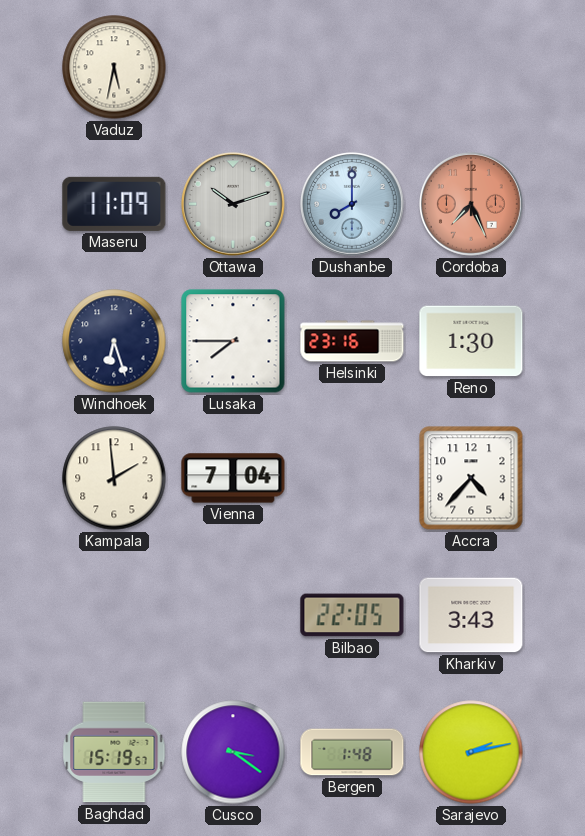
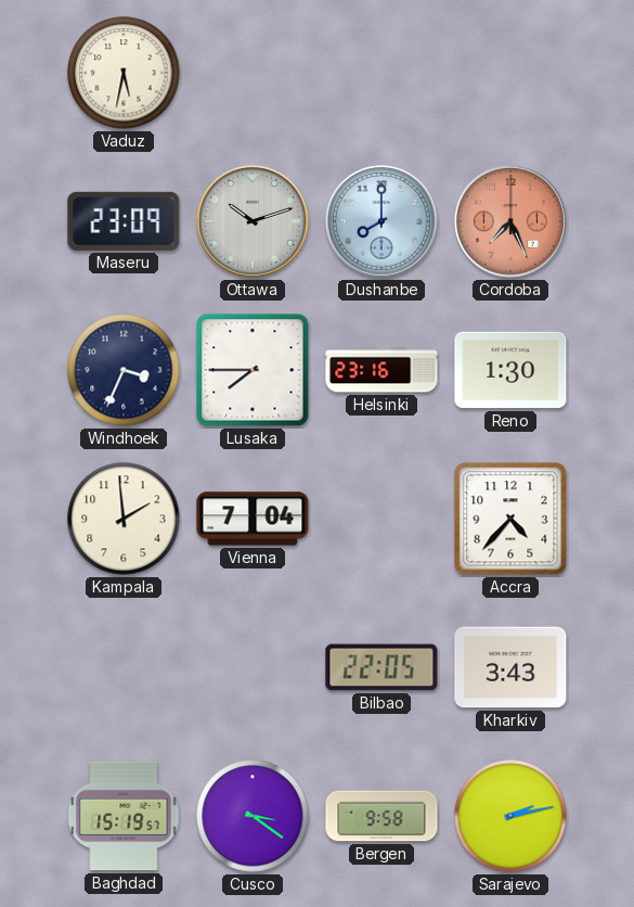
Maseru: 11:09 -> 23:09
Windhoek: 6:27 -> 3:34
Bergen: 1:48 -> 9:58
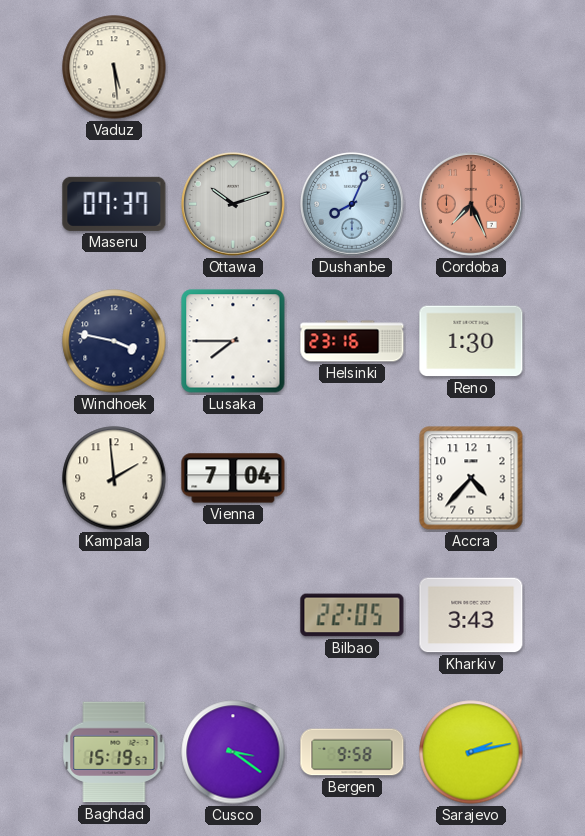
Vaduz: 5:32 -> 5:29
Maseru: 23:09 -> 07:37
Dushanbe: 8:00 -> 8:04
Windhoek: 3:34 -> 3:47
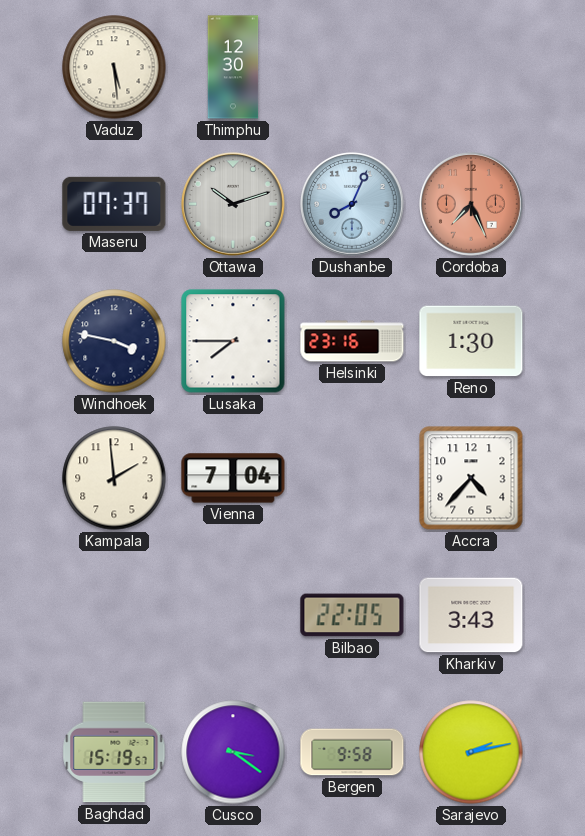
Thimphu: none -> 12:30
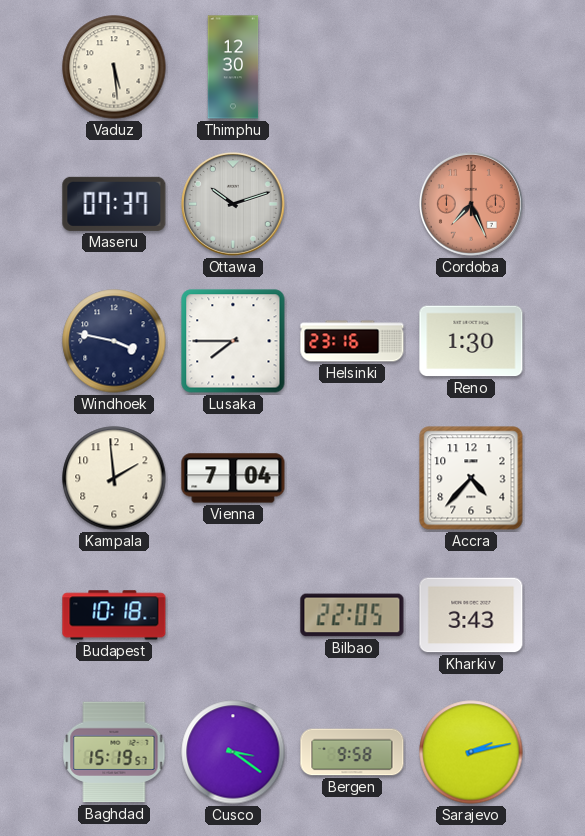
Dushanbe: 8:04 -> none
Budapest: none -> 10:18
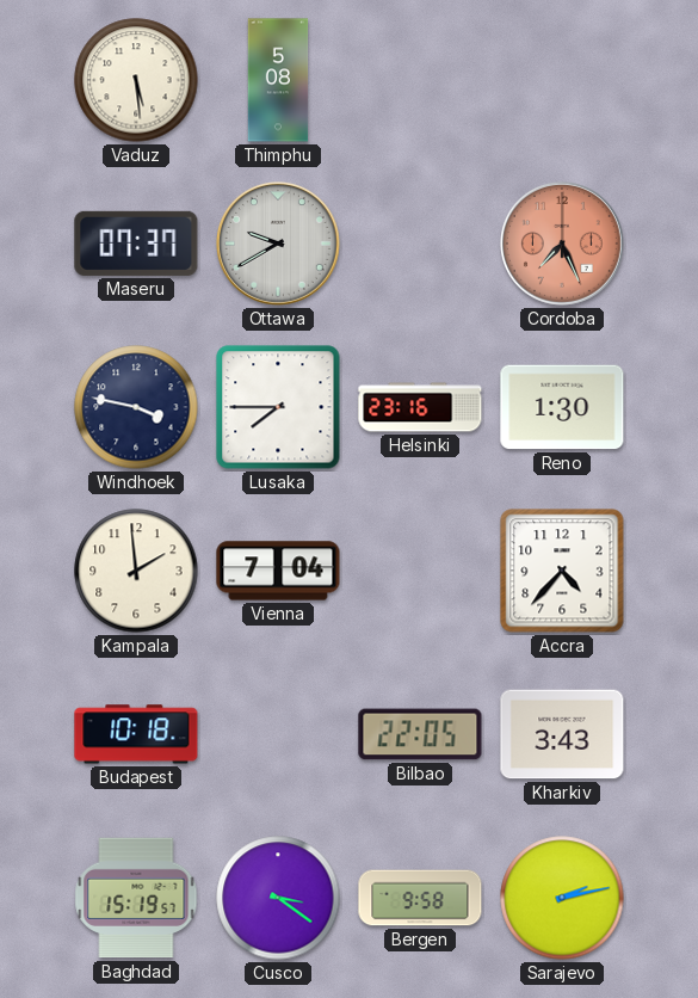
Thimphu: 12:30 -> 5:08
Ottawa: 10:12 -> 9:40
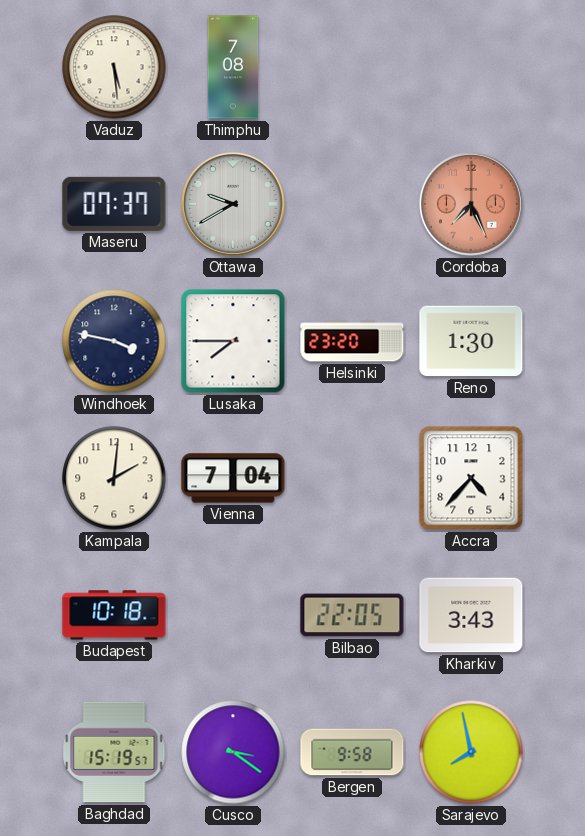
Thimphu: 5:08 -> 7:08
Helsinki: 23:16 -> 23:20
Kampala: 1:59 -> 2:01
Sarajevo: 2:13 -> 7:58
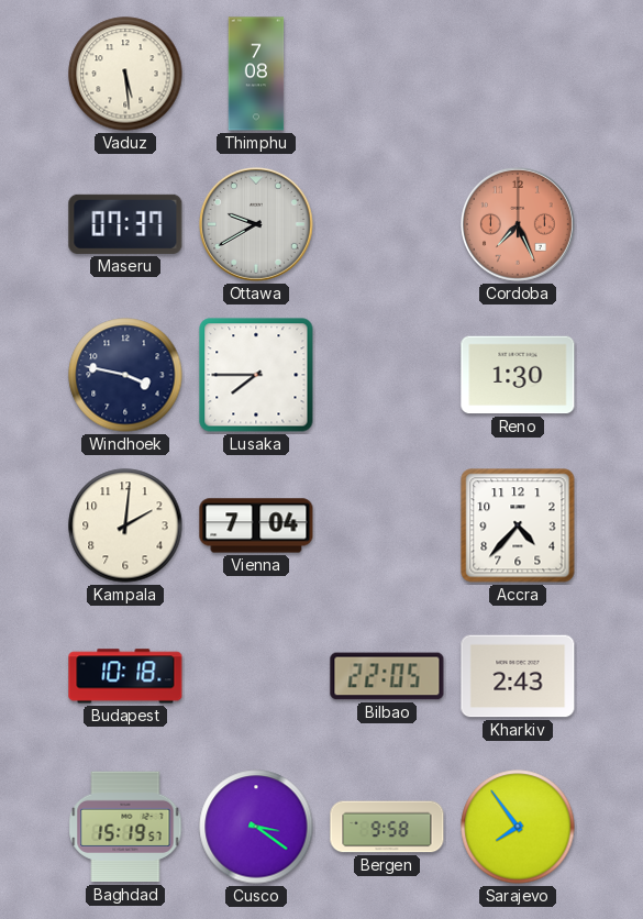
Helsinki: 23:20 -> none
Kharkiv: 3:43 -> 2:43
Sarajevo: 7:58 -> 7:54
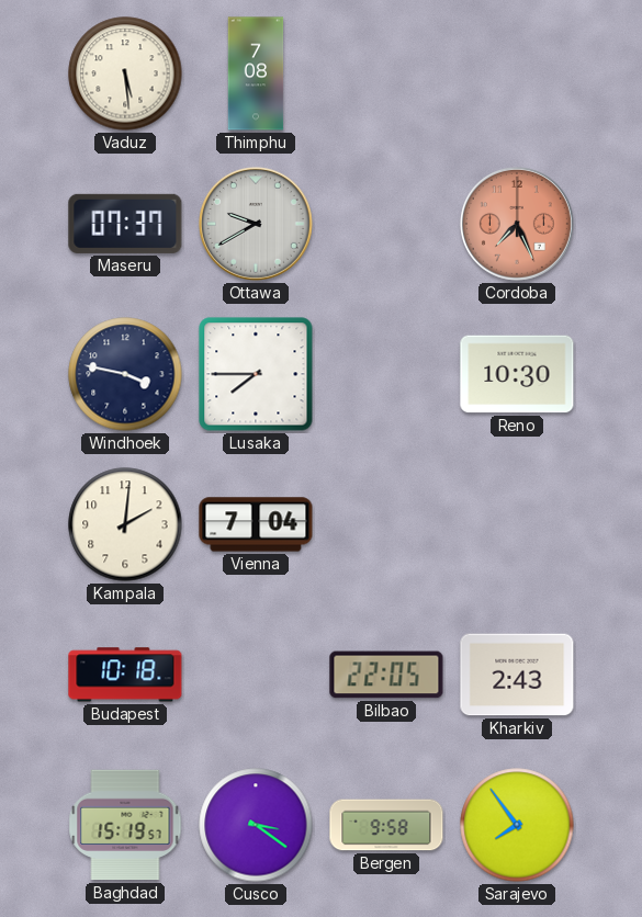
Reno: 1:30 -> 10:30
Accra: 4:37 -> none
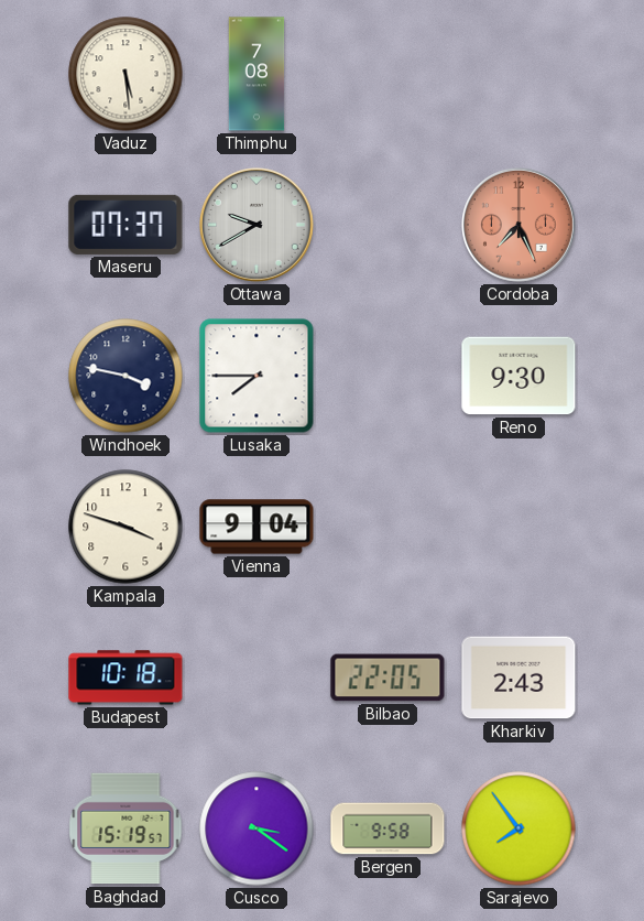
Reno: 10:30 -> 9:30
Kampala: 2:01 -> 3:48
Vienna: 7:04 -> 9:04
